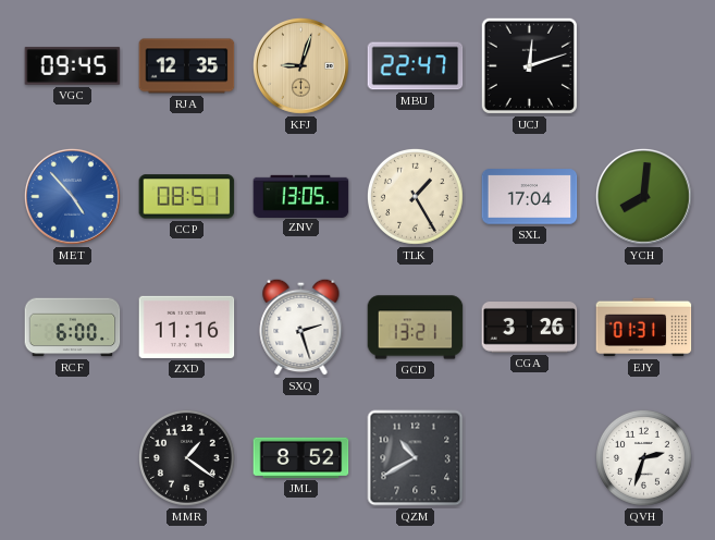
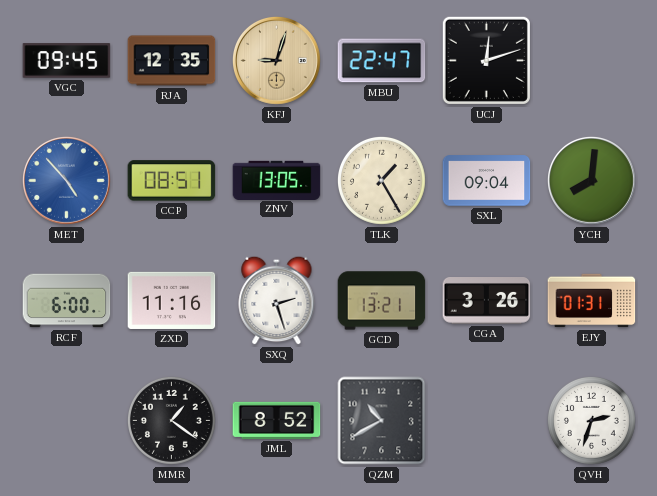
SXL: 17:04 -> 09:04
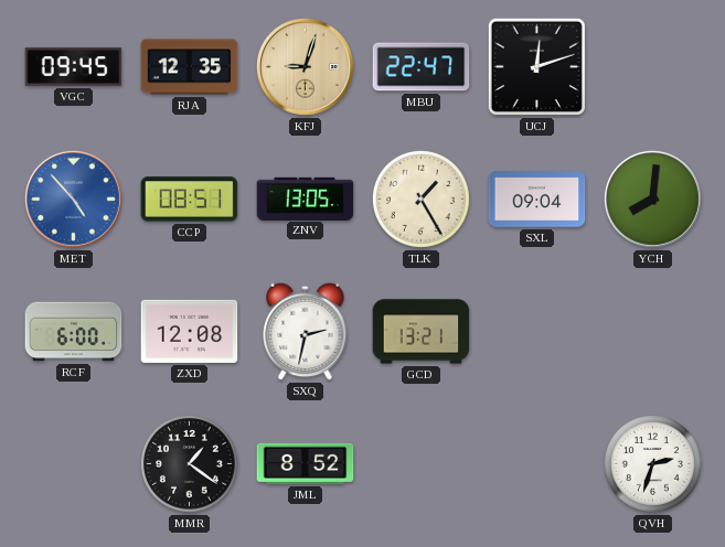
ZXD: 11:16 -> 12:08
SXQ: 2:27 -> 2:32
CGA: 3:26 -> none
EJY: 01:31 -> none
QZM: 10:40 -> none
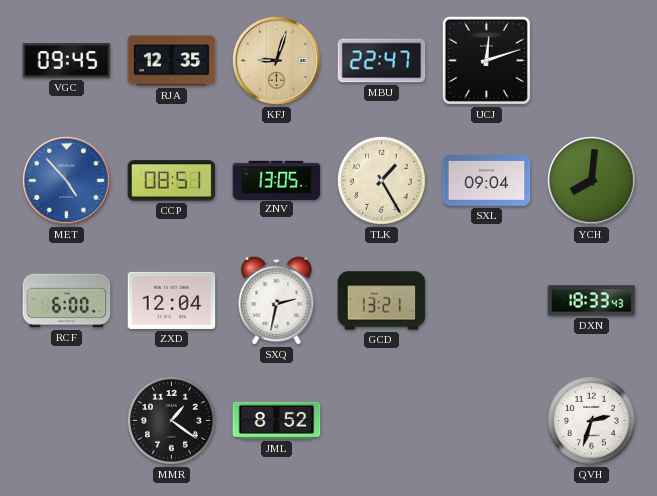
ZXD: 12:08 -> 12:04
DXN: none -> 18:33
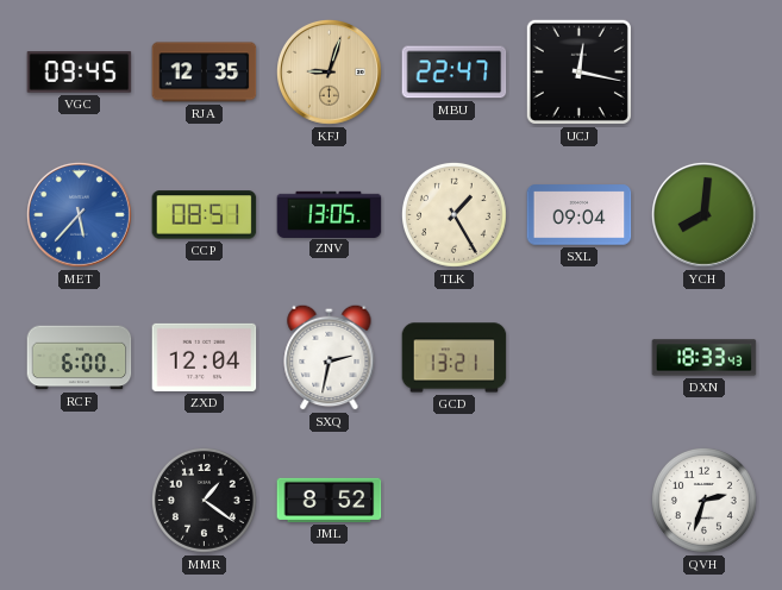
UCJ: 12:12 -> 12:17
MET: 4:53 -> 5:37
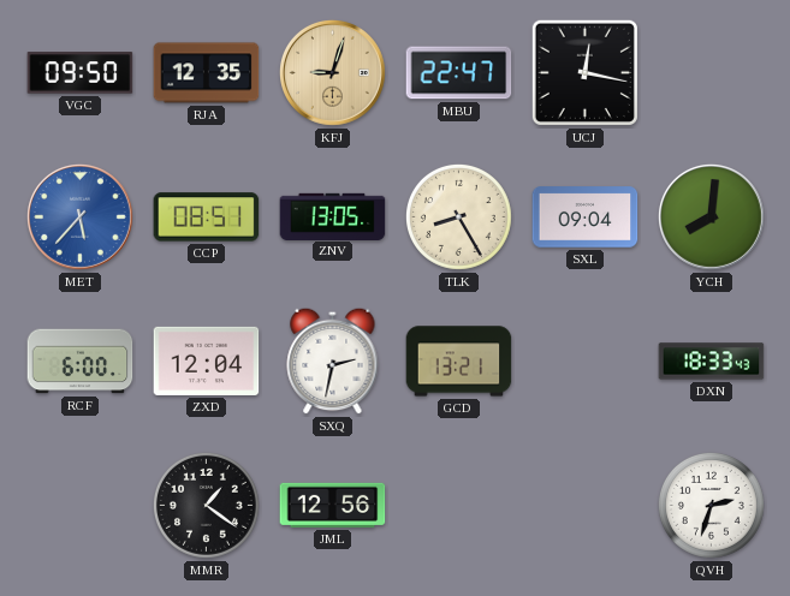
VGC: 09:45 -> 09:50
TLK: 1:25 -> 8:25
JML: 8:52 -> 12:56
